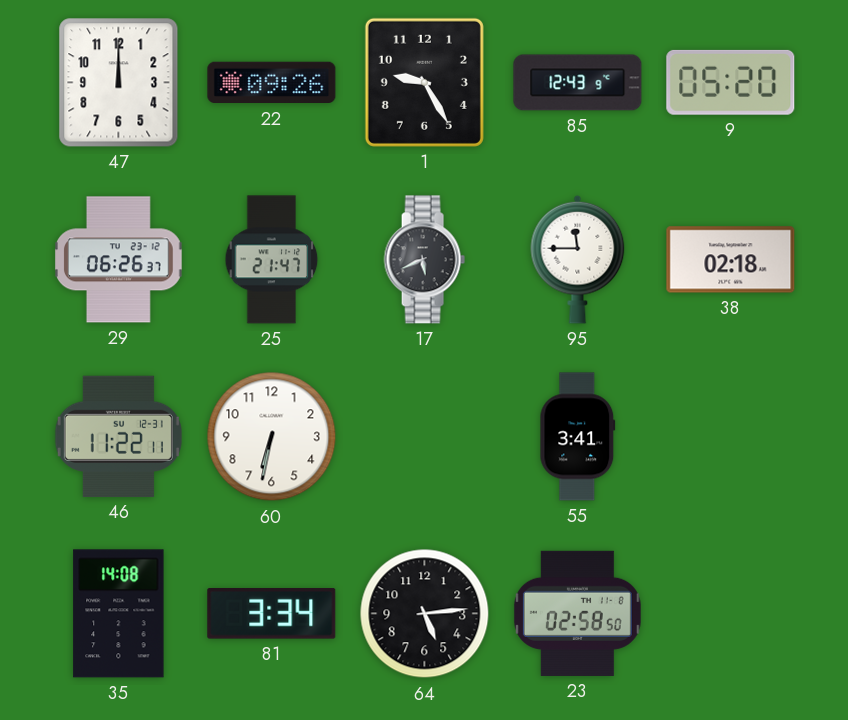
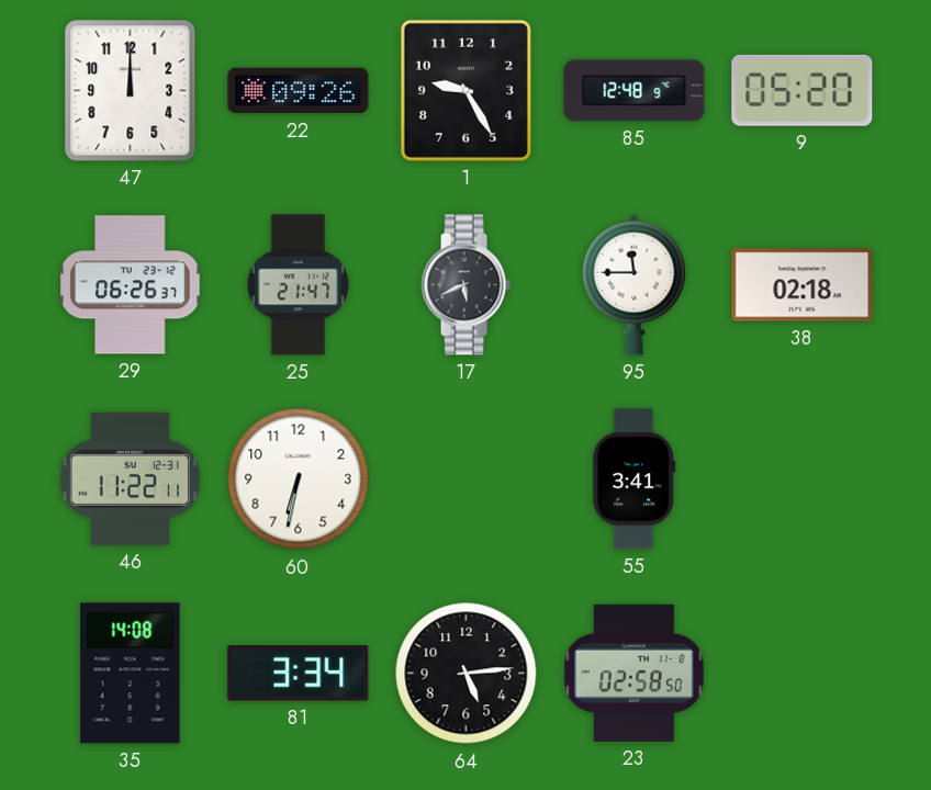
85: 12:43 -> 12:48
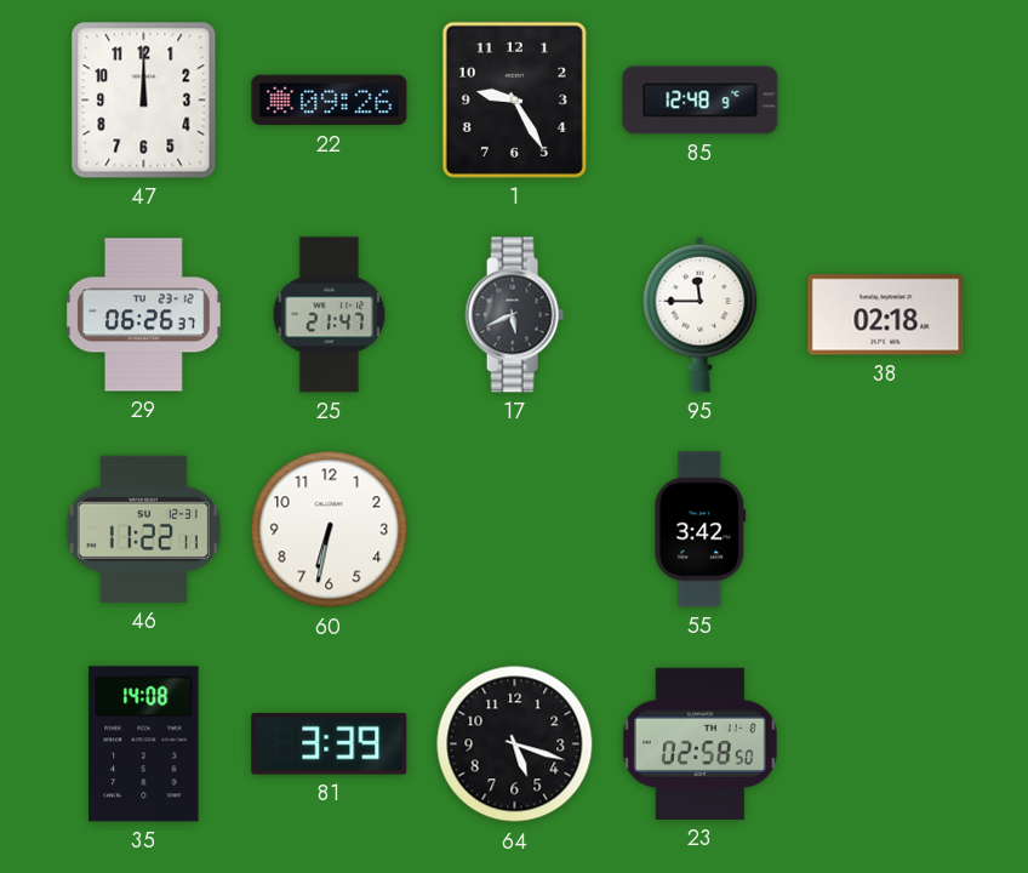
9: 05:20 -> none
55: 3:41 -> 3:42
81: 3:34 -> 3:39
64: 5:14 -> 5:18
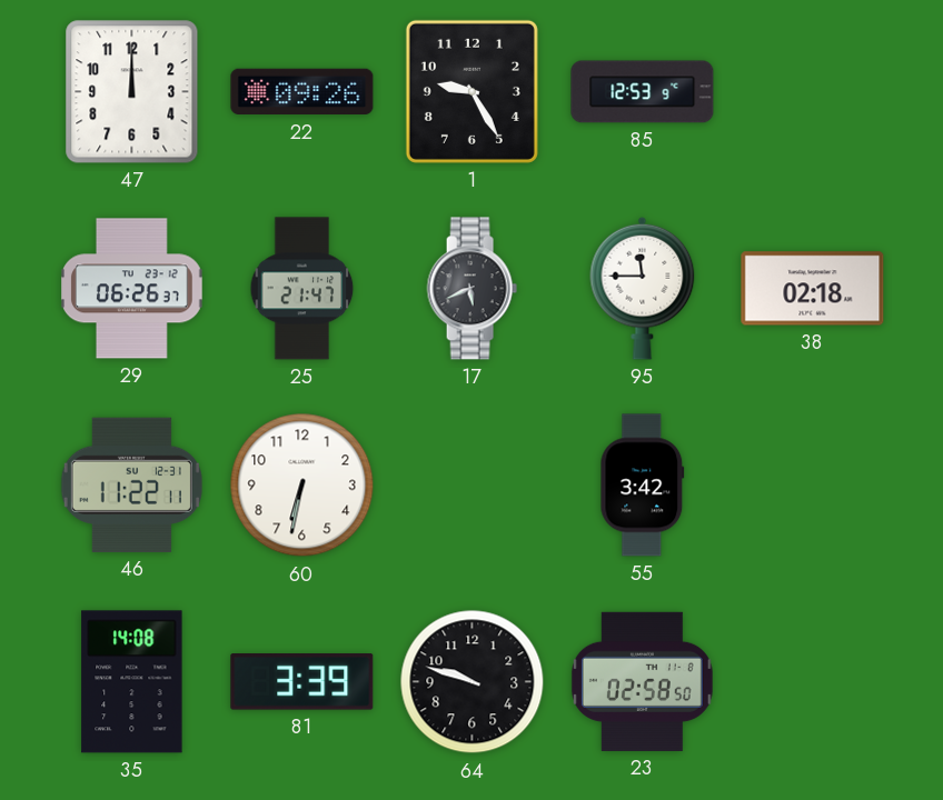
85: 12:48 -> 12:53
64: 5:18 -> 9:48
